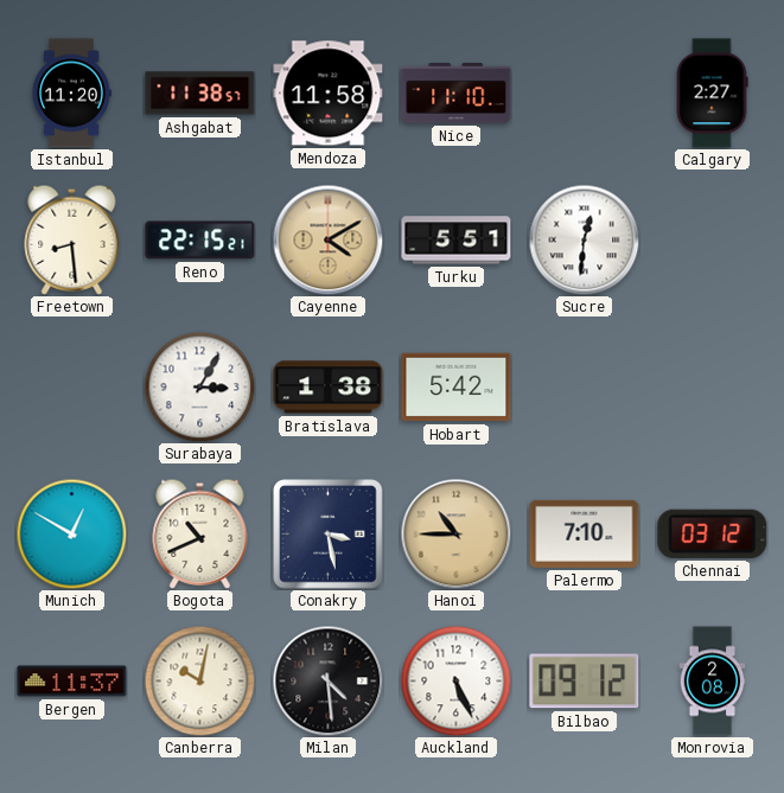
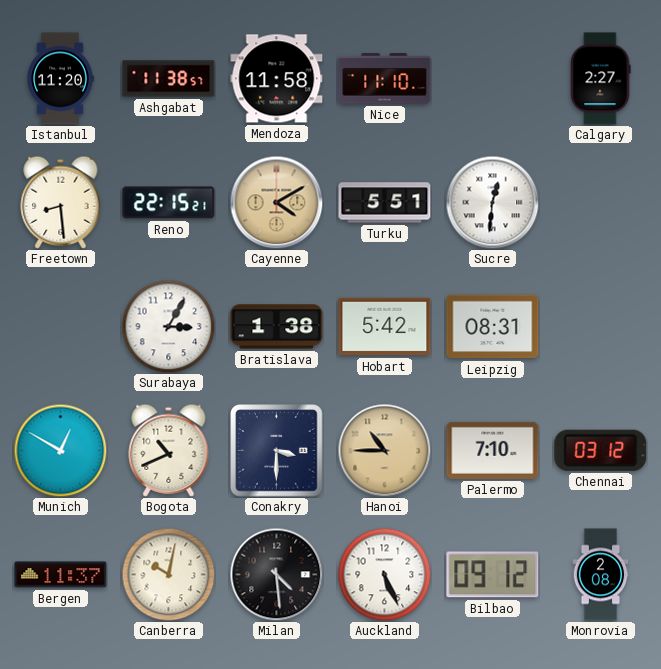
Leipzig: none -> 08:31
Conakry: 3:28 -> 3:30
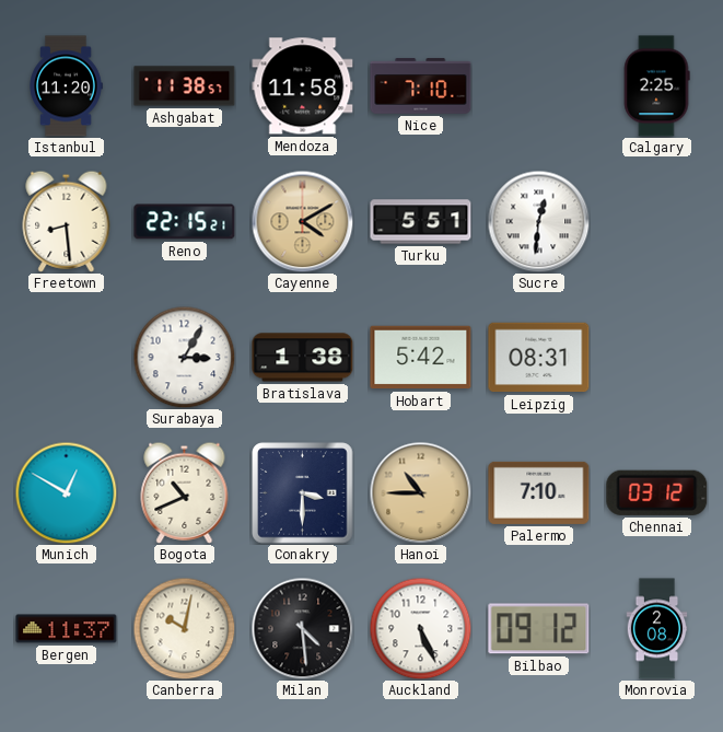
Nice: 11:10 -> 7:10
Calgary: 2:27 -> 2:25
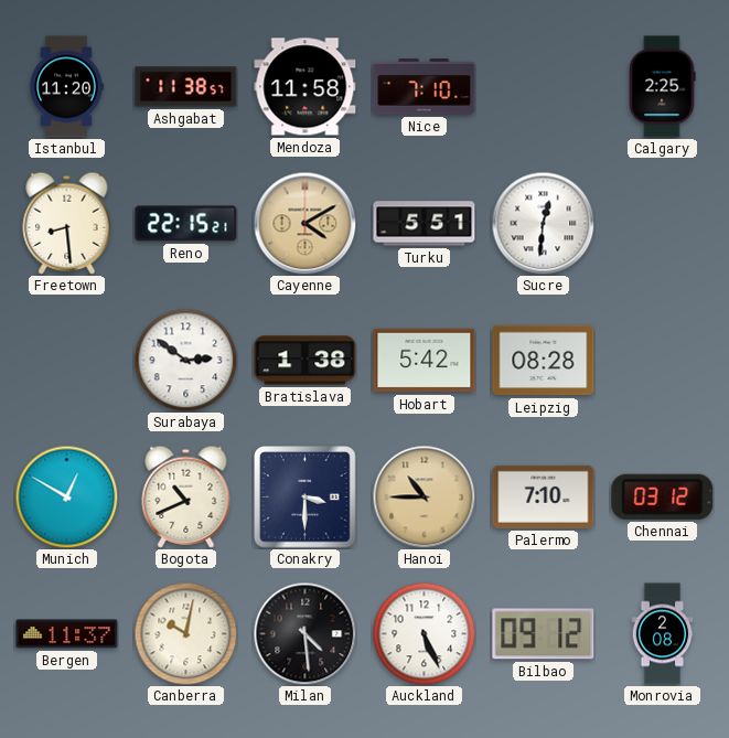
Surabaya: 3:05 -> 2:51
Leipzig: 08:31 -> 08:28
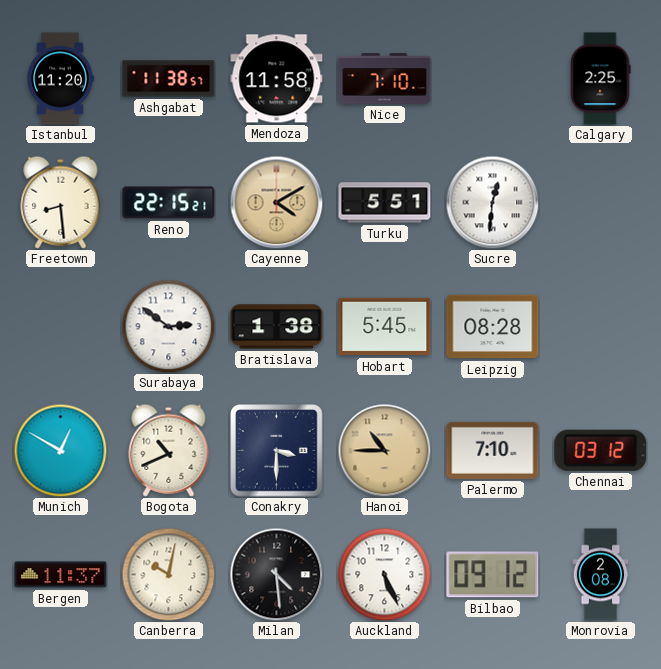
Hobart: 5:42 -> 5:45
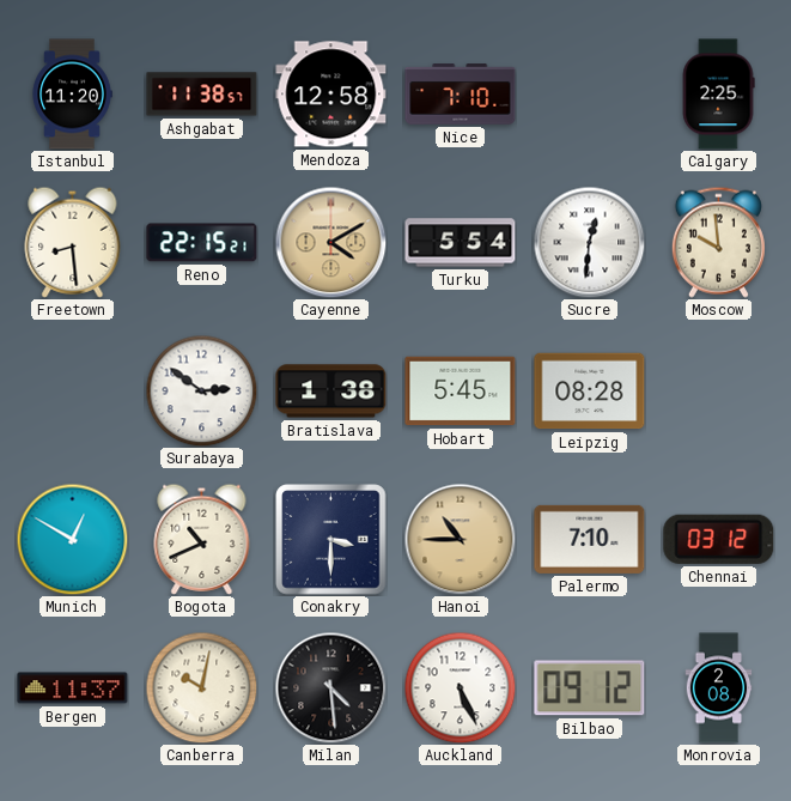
Mendoza: 11:58 -> 12:58
Turku: 5:51 -> 5:54
Moscow: none -> 9:59
